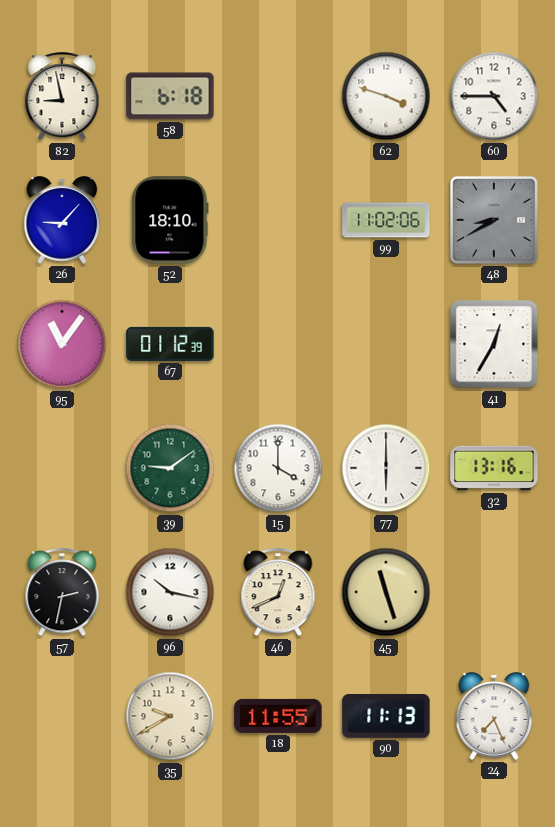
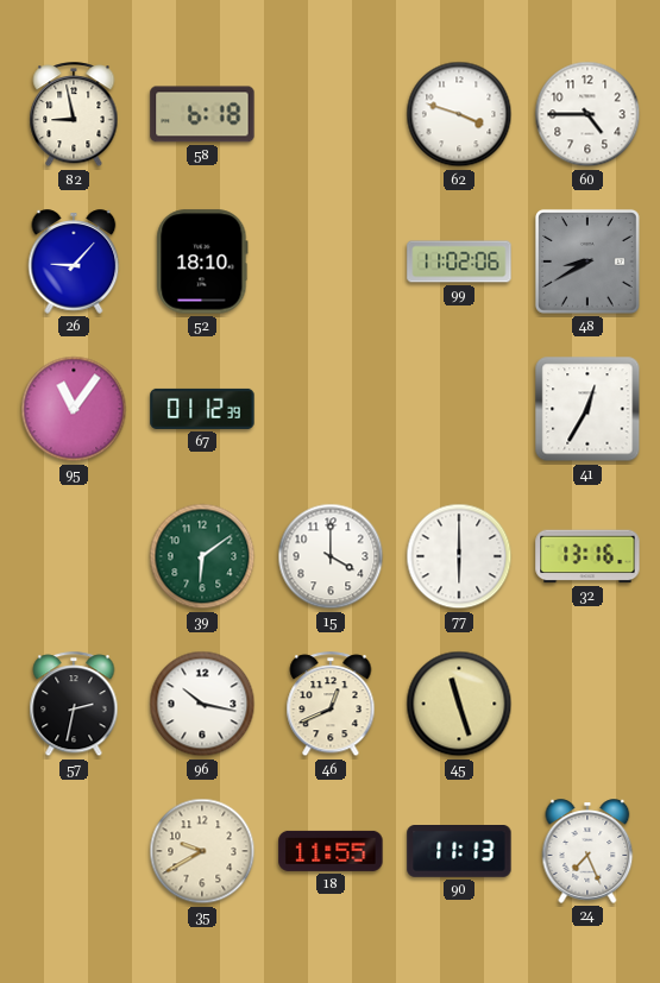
39: 9:09 -> 6:09
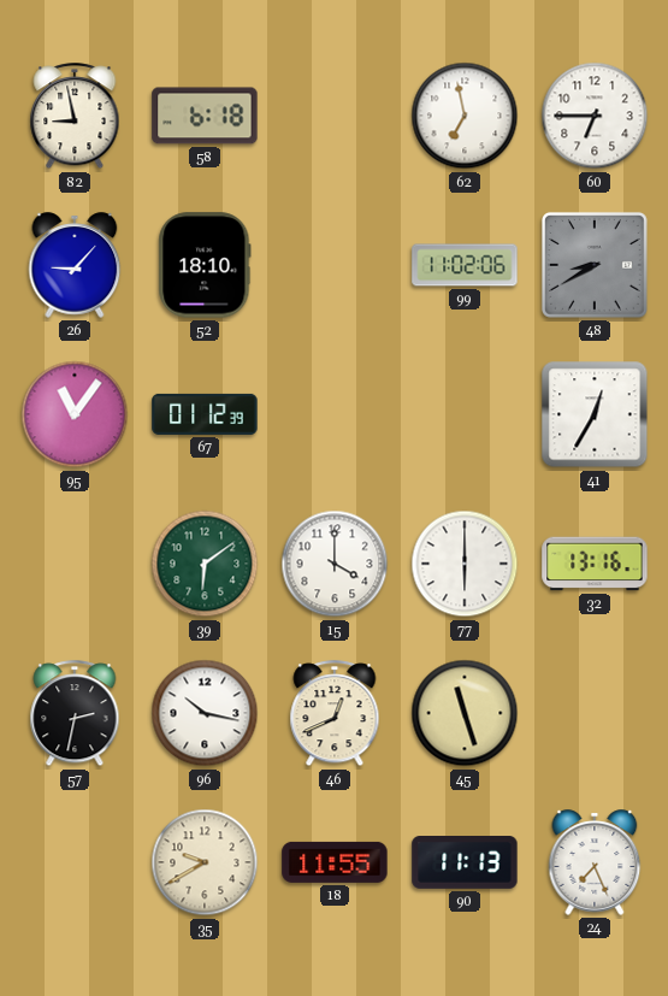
62: 3:48 -> 6:58
60: 4:45 -> 6:45
